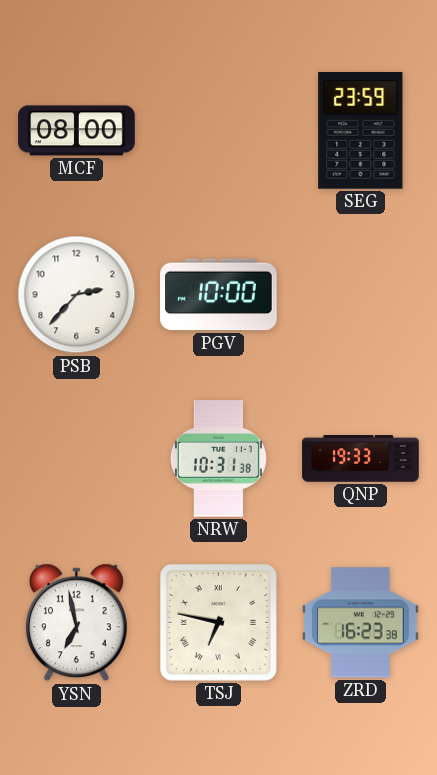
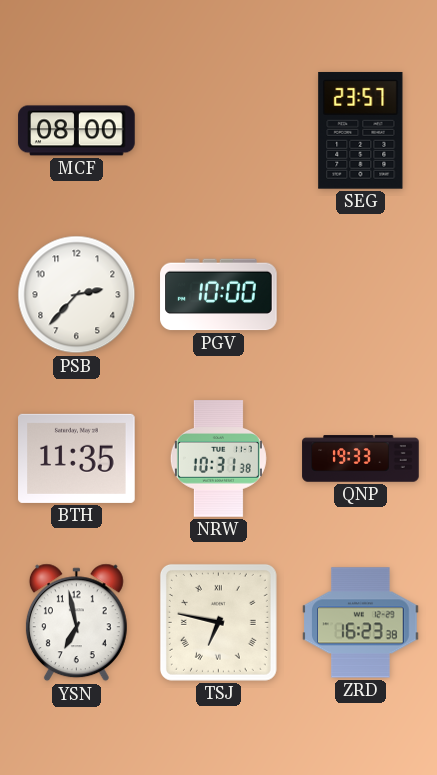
SEG: 23:59 -> 23:57
BTH: none -> 11:35
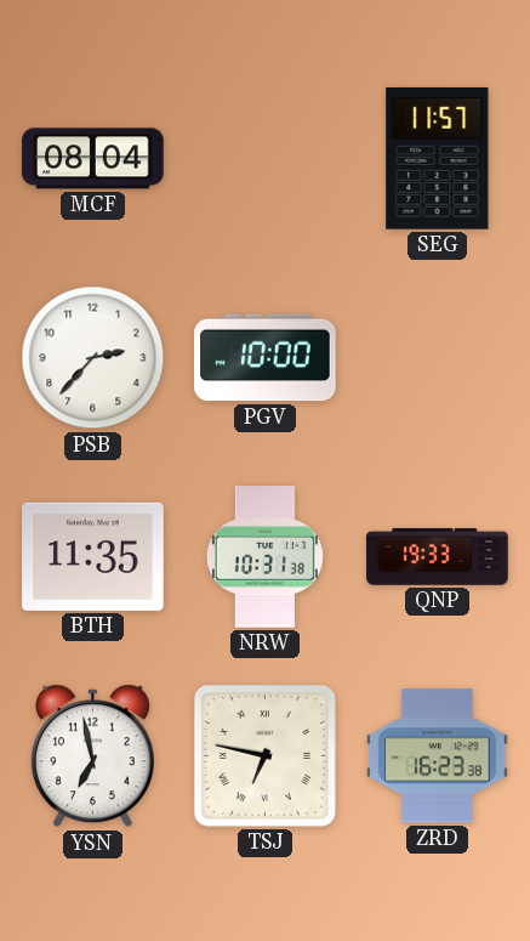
MCF: 08:00 -> 08:04
SEG: 23:57 -> 11:57
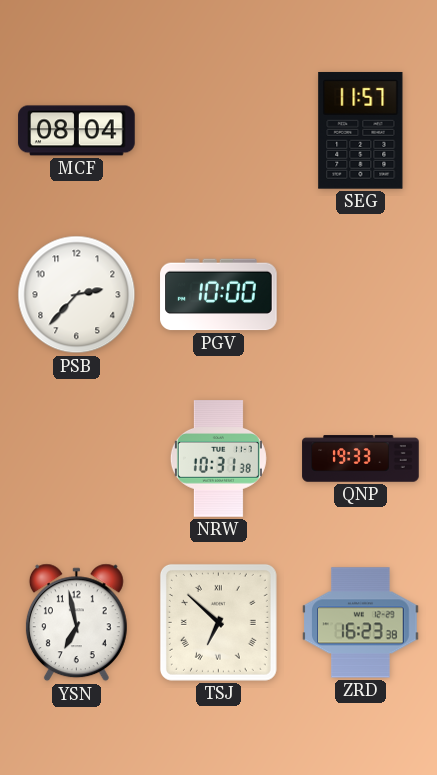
BTH: 11:35 -> none
TSJ: 6:47 -> 6:52
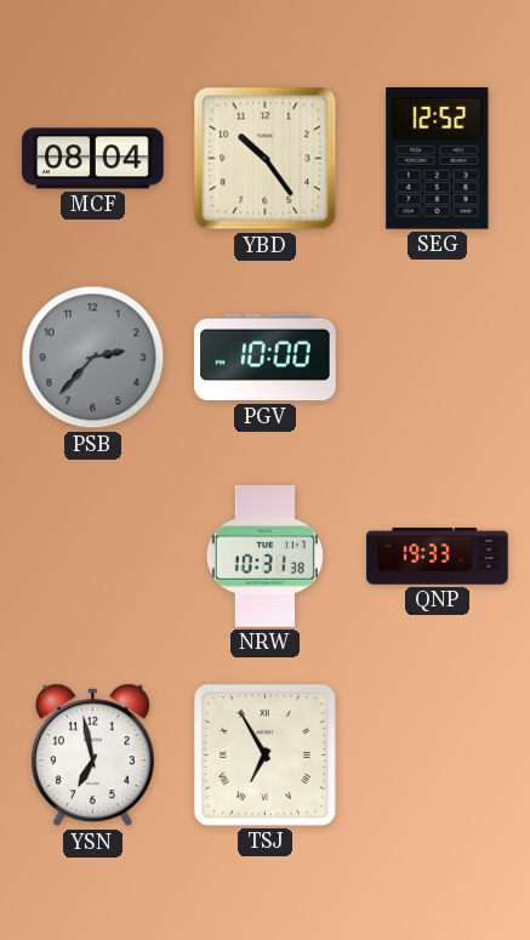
YBD: none -> 10:24
SEG: 11:57 -> 12:52
PSB dial: white -> grey
TSJ: 6:52 -> 6:55
ZRD: 16:23 -> none
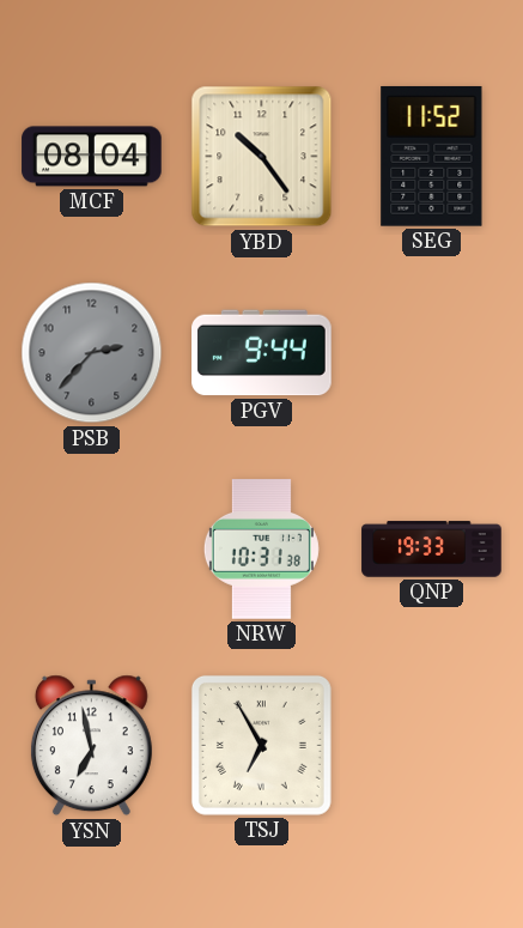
SEG: 12:52 -> 11:52
PGV: 10:00 -> 9:44
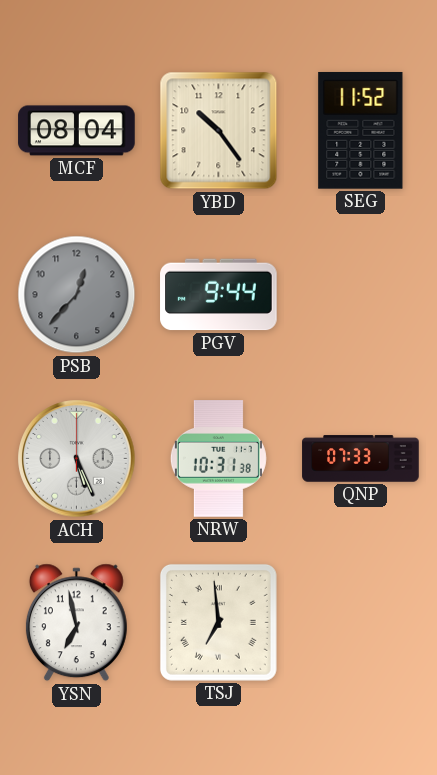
PSB: 2:37 -> 12:37
ACH: none -> 5:26
QNP: 19:33 -> 07:33
TSJ: 6:55 -> 6:59
